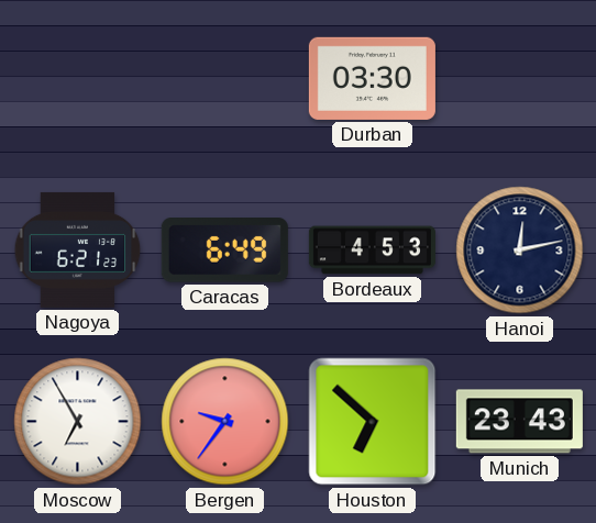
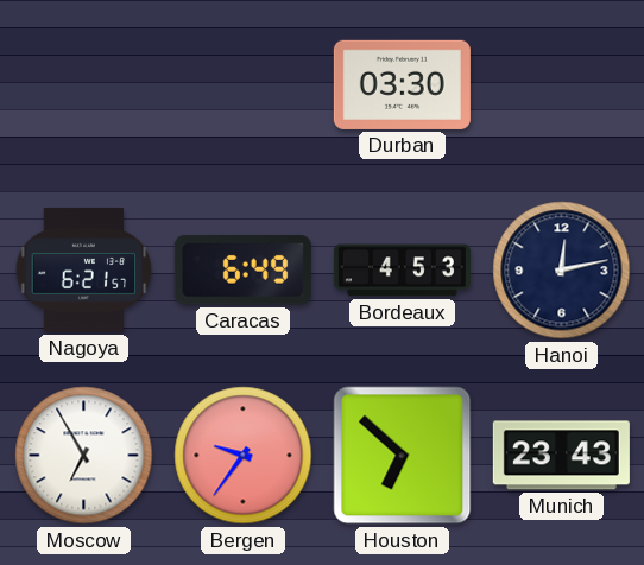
Nagoya: 6:21:23 -> 6:21:57
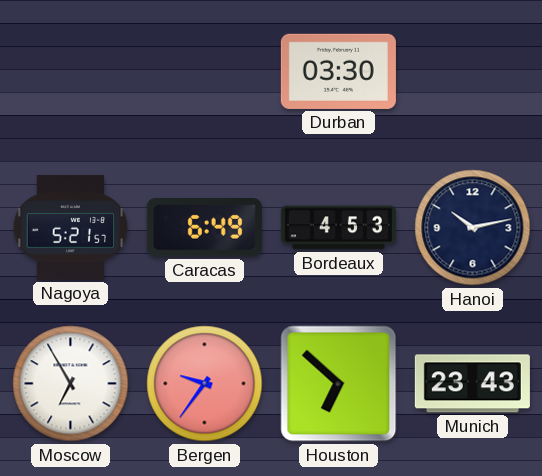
Nagoya: 6:21 -> 5:21
Hanoi: 12:13 -> 10:13
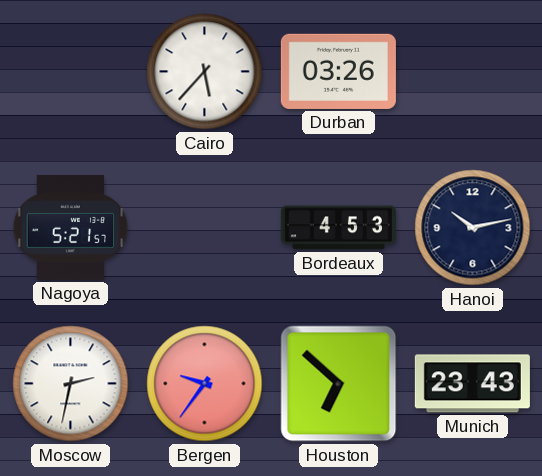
Cairo: none -> 5:37
Durban: 03:30 -> 03:26
Caracas: 6:49 -> none
Moscow: 6:55 -> 2:32
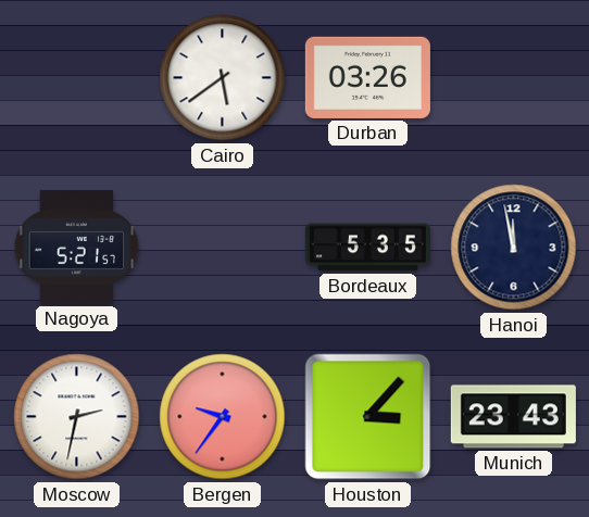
Cairo: 5:37 -> 5:39
Bordeaux: 4:53 -> 5:35
Hanoi: 10:13 -> 11:58
Houston: 6:52 -> 3:07
